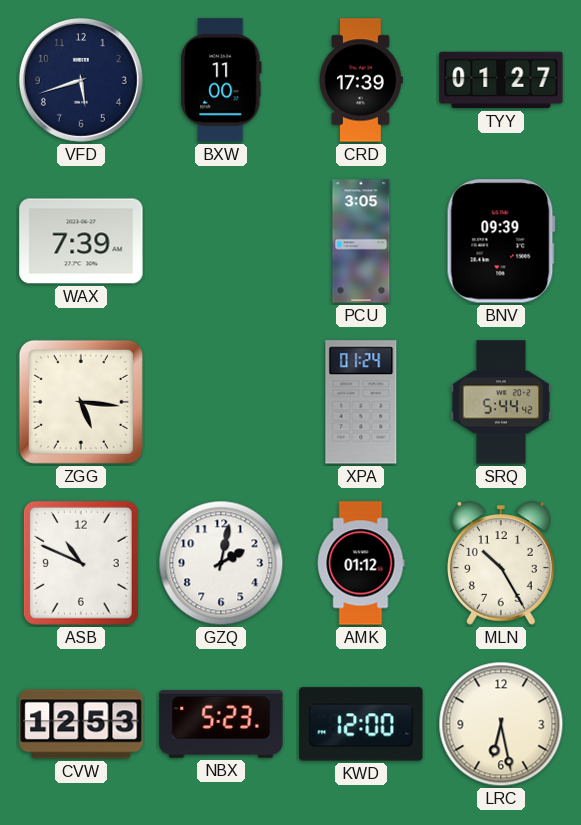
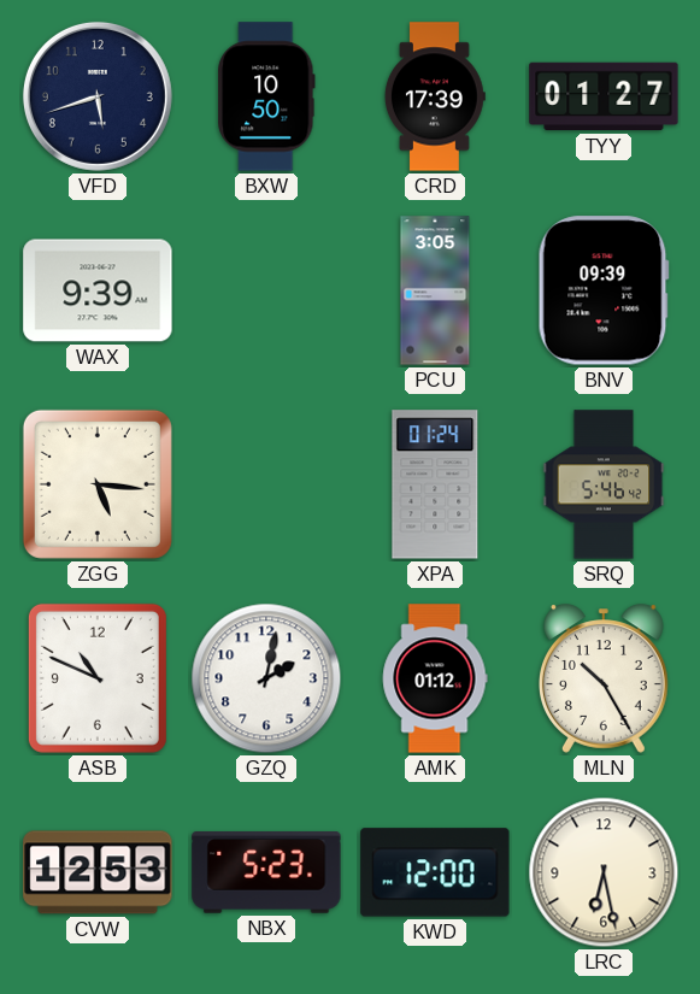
BXW: 11:00 -> 10:50
WAX: 7:39 -> 9:39
SRQ: 5:44 -> 5:46
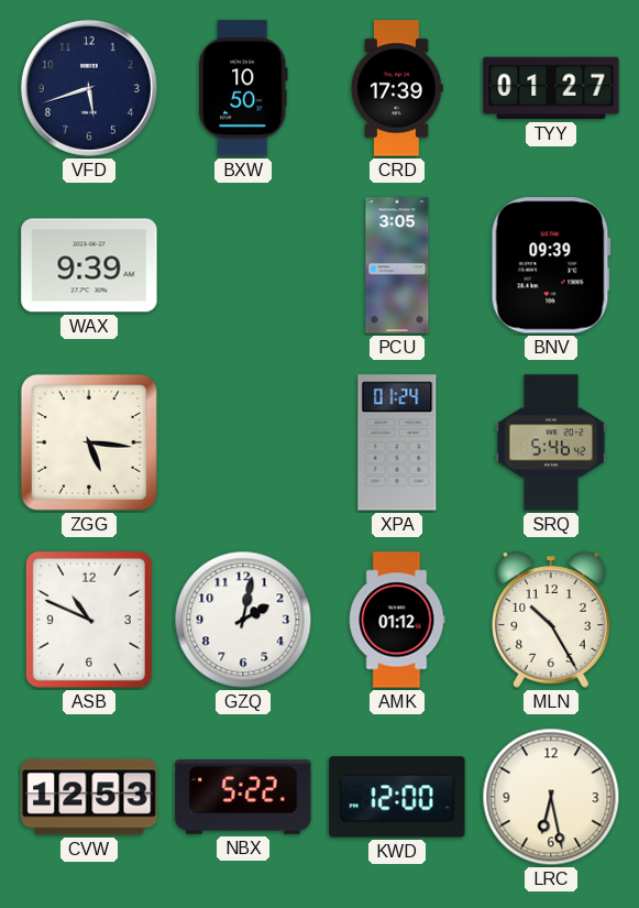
NBX: 5:23 -> 5:22
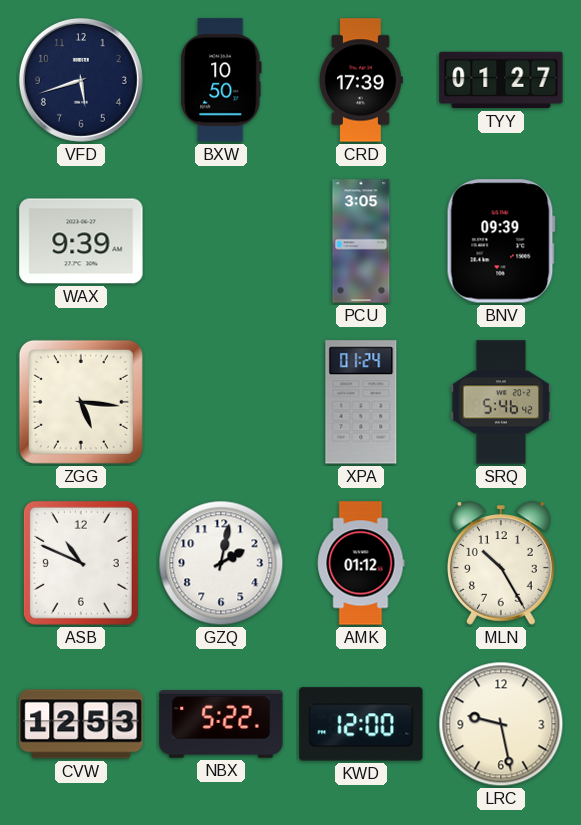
LRC: 6:28 -> 9:28
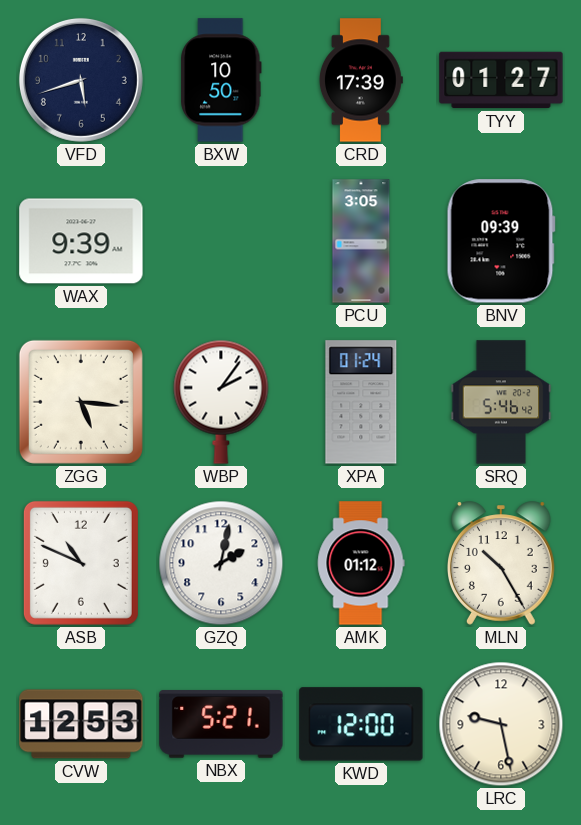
WBP: none -> 2:06
NBX: 5:22 -> 5:21
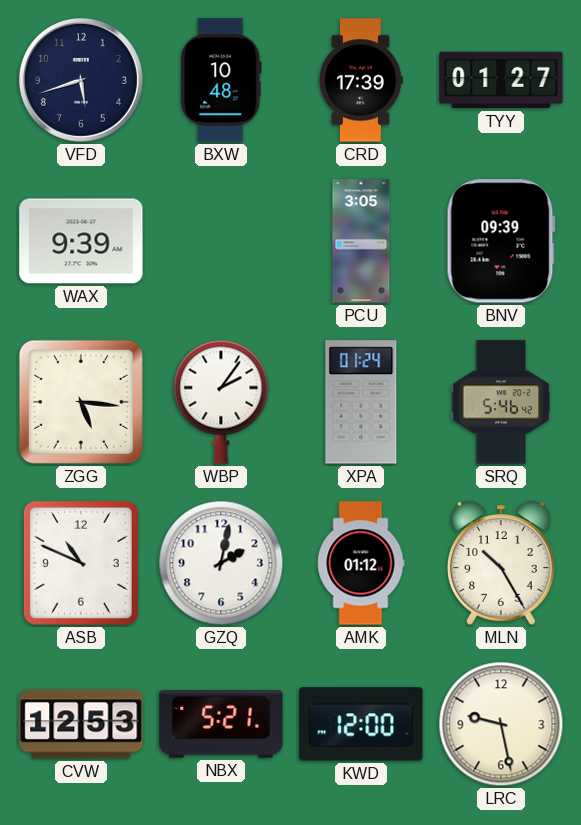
BXW: 10:50 -> 10:48
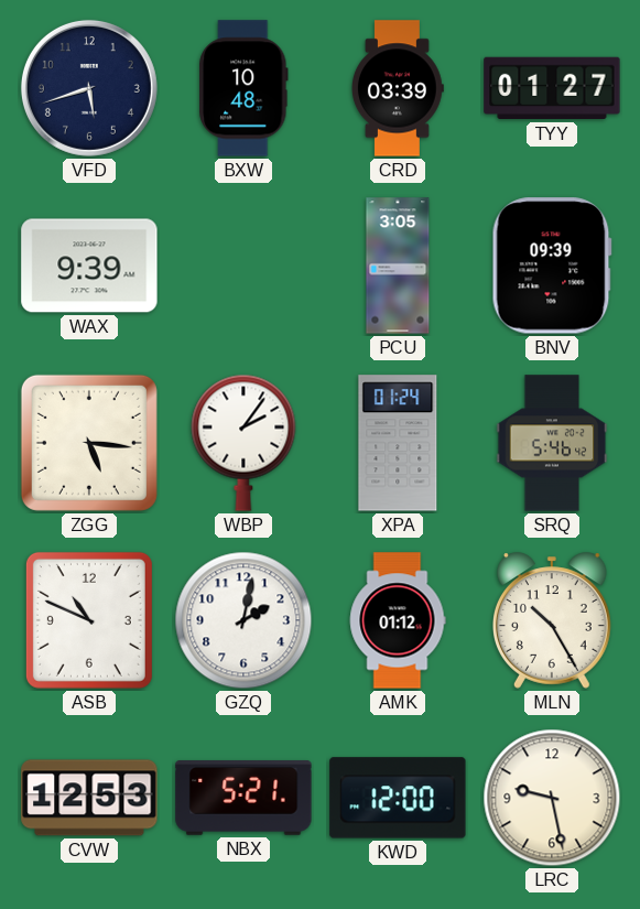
CRD: 17:39 -> 03:39
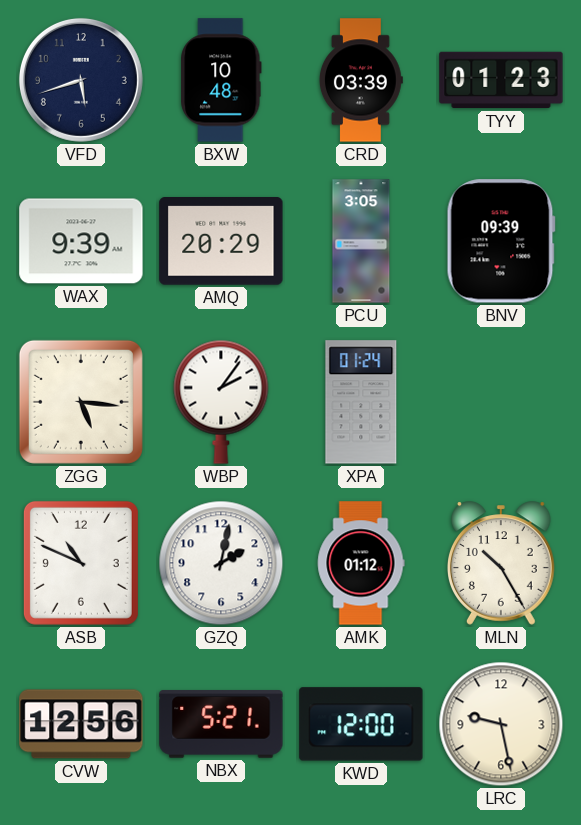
TYY: 01:27 -> 01:23
AMQ: none -> 20:29
SRQ: 5:46 -> none
CVW: 12:53 -> 12:56
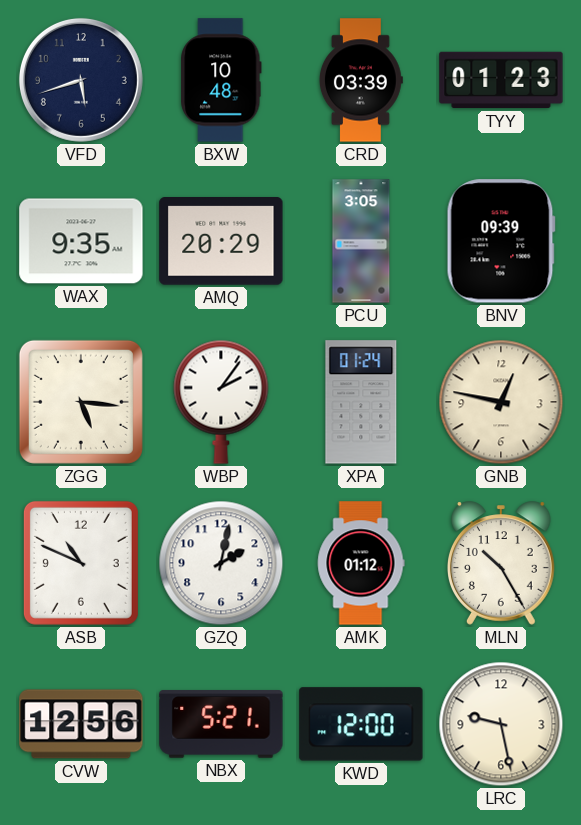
WAX: 9:39 -> 9:35
GNB: none -> 12:47
